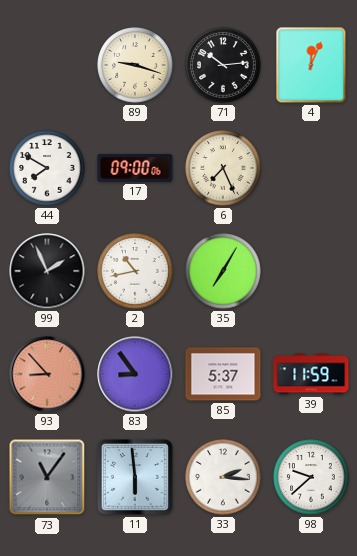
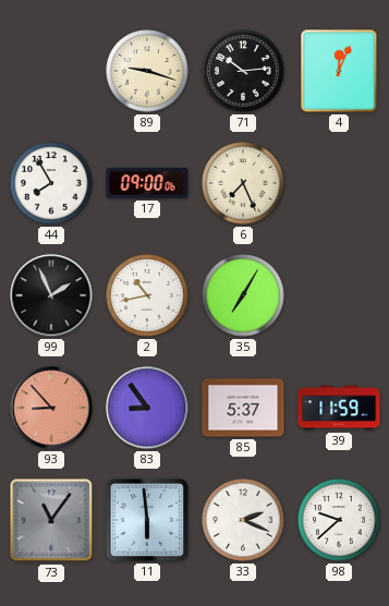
44: 7:50 -> 7:55
33: 2:16 -> 2:19
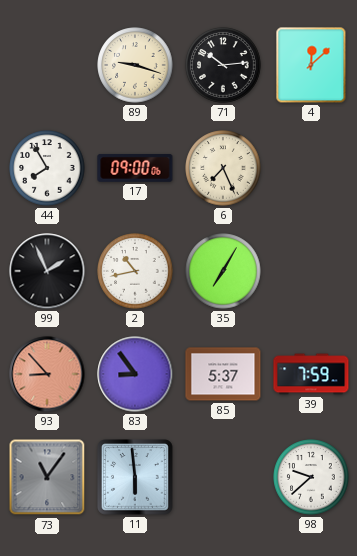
4: 12:04 -> 12:08
39: 11:59 -> 7:59
33: 2:19 -> none
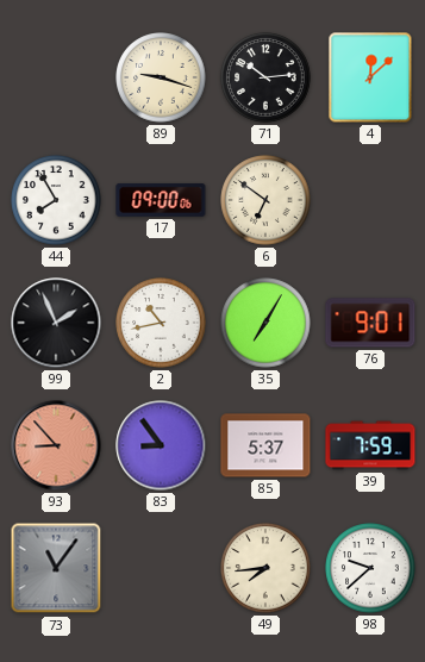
6: 7:26 -> 6:51
76: none -> 9:01
11: 5:59 -> none
49: none -> 7:44
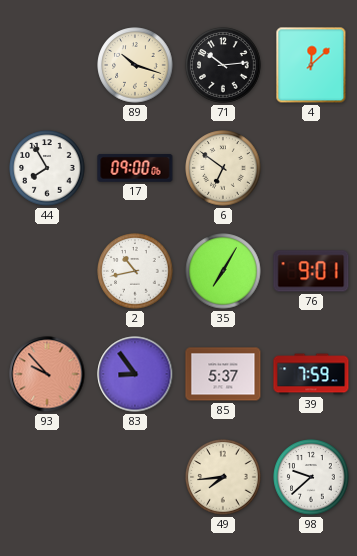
89: 9:18 -> 10:18
99: 1:56 -> none
93: 8:53 -> 9:53
73: 11:06 -> none
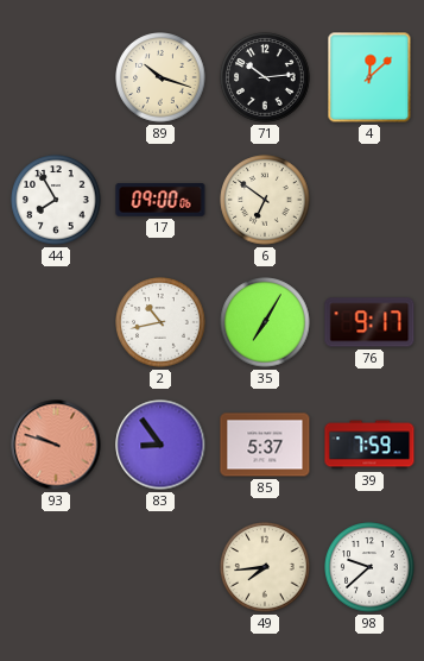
76: 9:01 -> 9:17
93: 9:53 -> 9:48
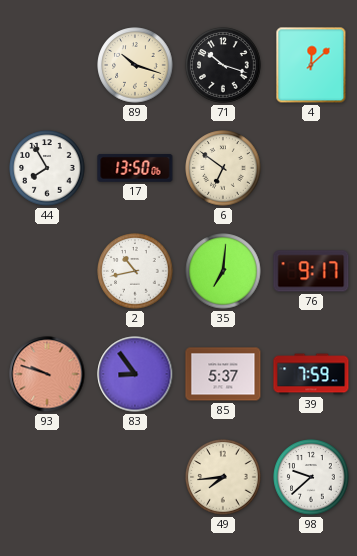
71: 10:14 -> 10:18
17: 09:00 -> 13:50
35: 7:05 -> 7:01
